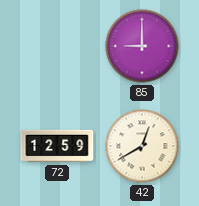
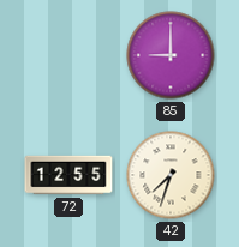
72: 12:59 -> 12:55
42: 12:40 -> 7:33
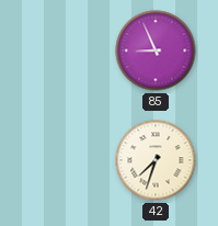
85: 9:00 -> 8:56
72: 12:55 -> none
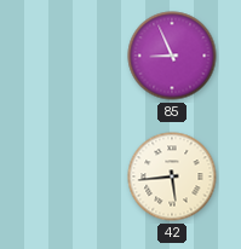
42: 7:33 -> 5:44
